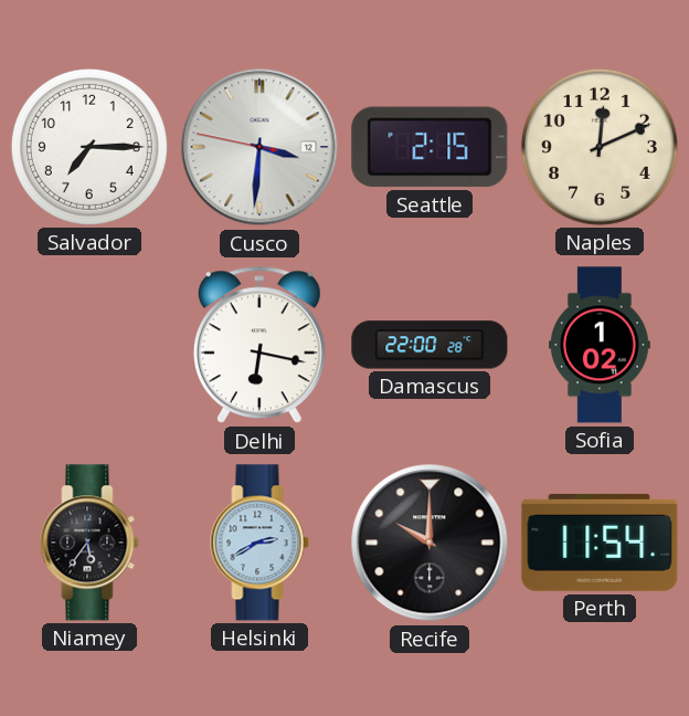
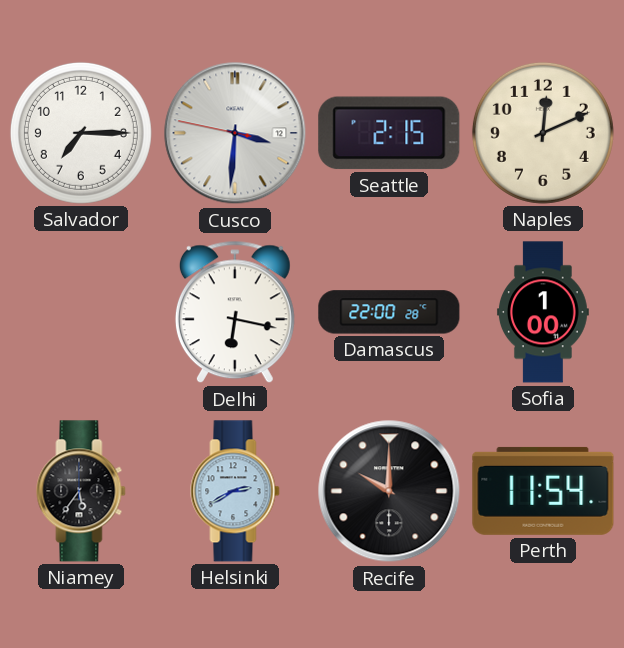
Sofia: 1:02 -> 1:00
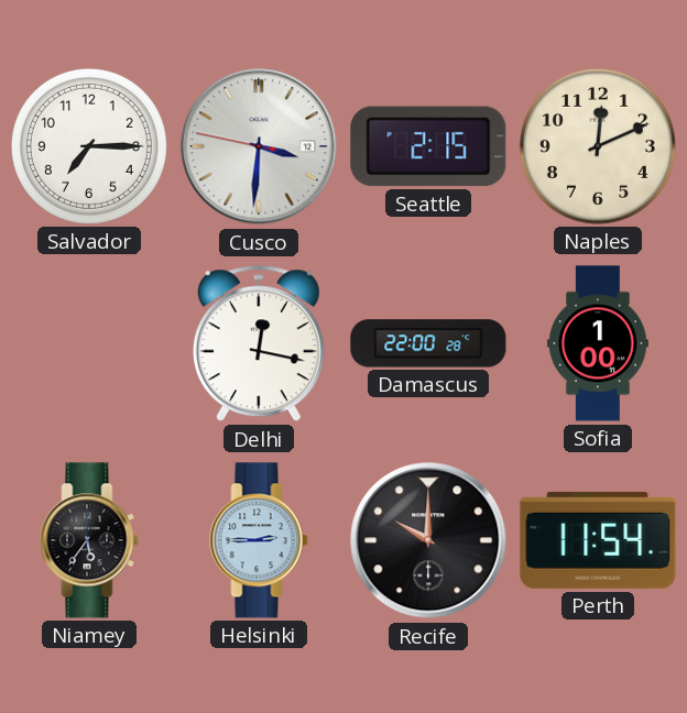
Delhi: 6:17 -> 12:17
Helsinki: 2:40 -> 2:45
